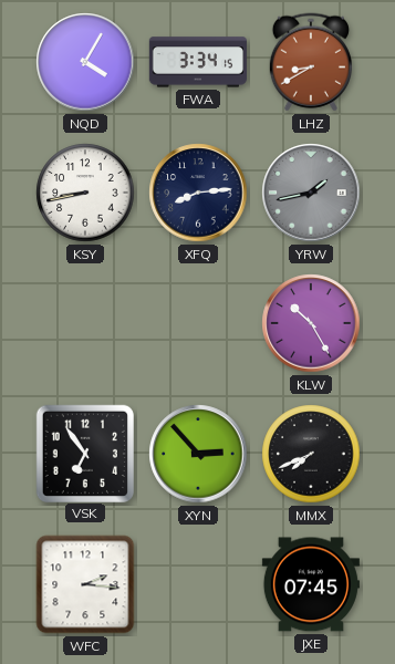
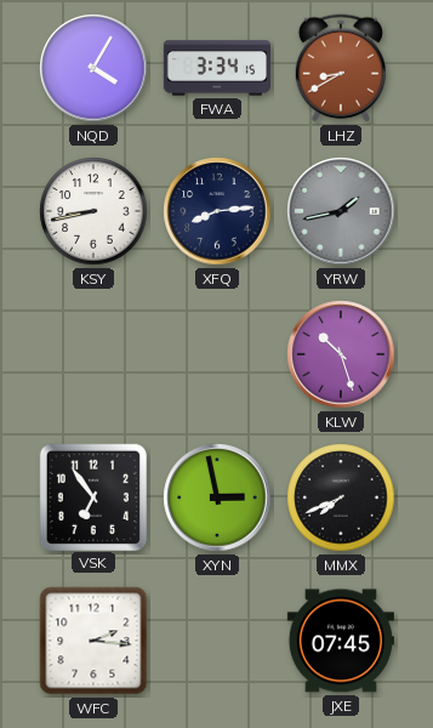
KLW: 10:25 -> 10:27
XYN: 2:53 -> 2:58
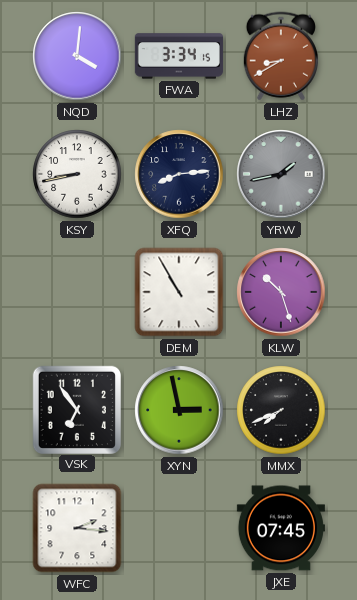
NQD: 4:05 -> 4:01
DEM: none -> 10:55
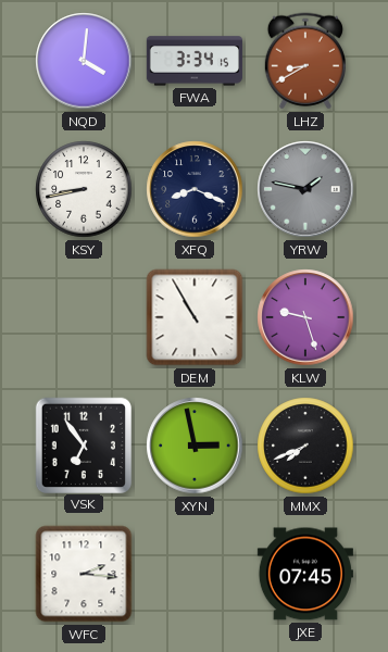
XFQ: 8:14 -> 8:19
YRW: 1:43 -> 1:47
KLW: 10:27 -> 9:27
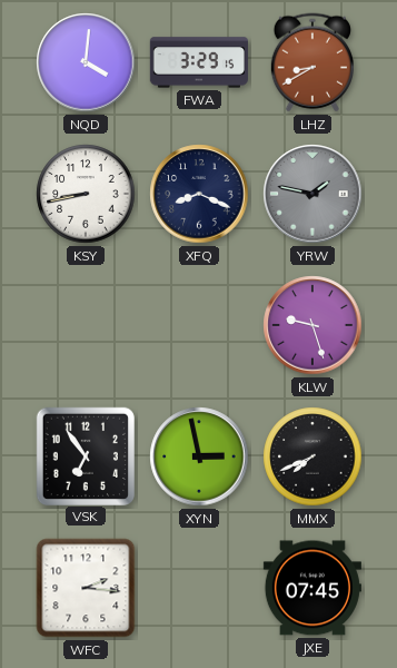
FWA: 3:34 -> 3:29
DEM: 10:55 -> none
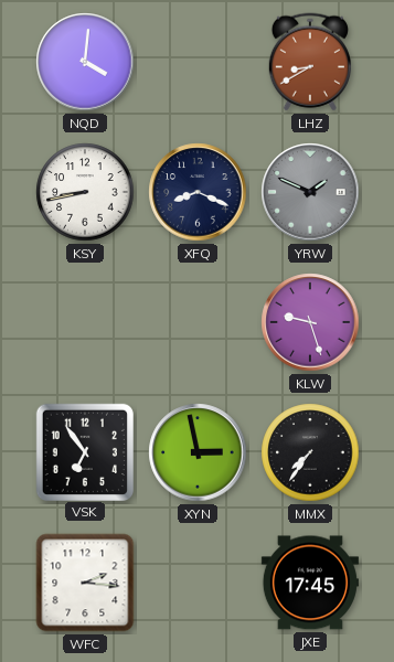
FWA: 3:29 -> none
YRW: 1:47 -> 1:49
MMX: 7:41 -> 7:36
JXE: 07:45 -> 17:45
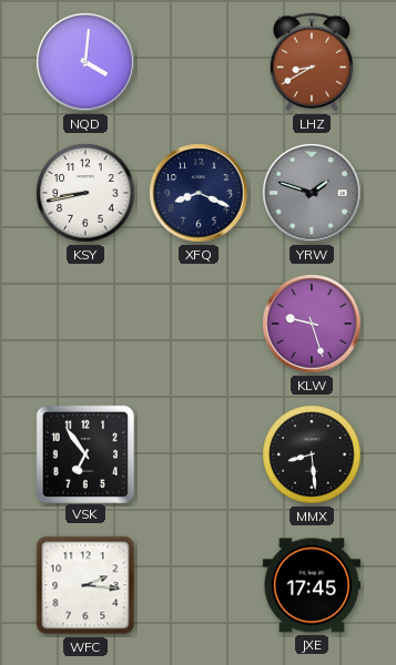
YRW: 1:49 -> 1:48
XYN: 2:58 -> none
MMX: 7:36 -> 8:29
